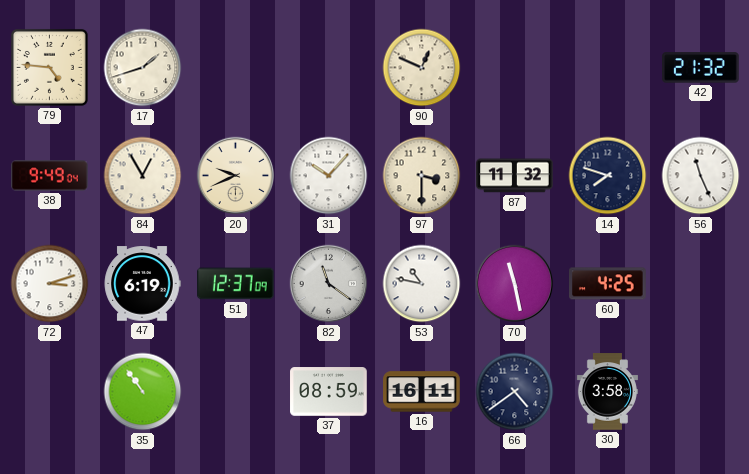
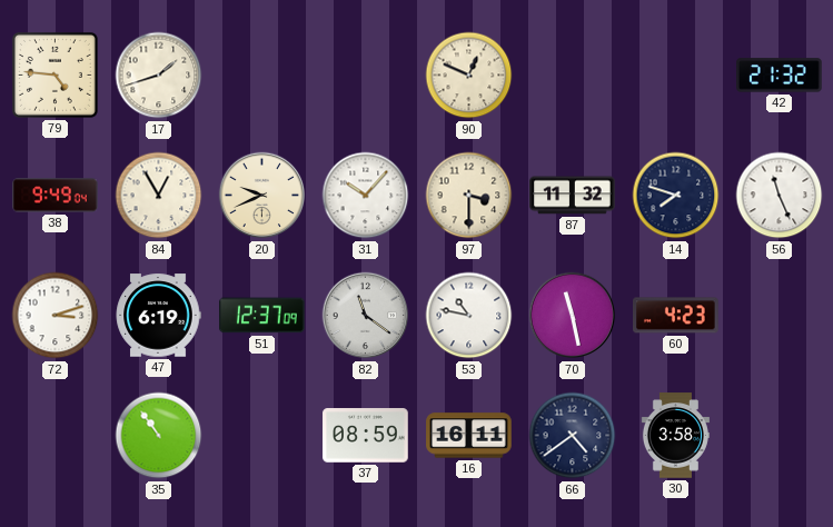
60: 4:25 -> 4:23
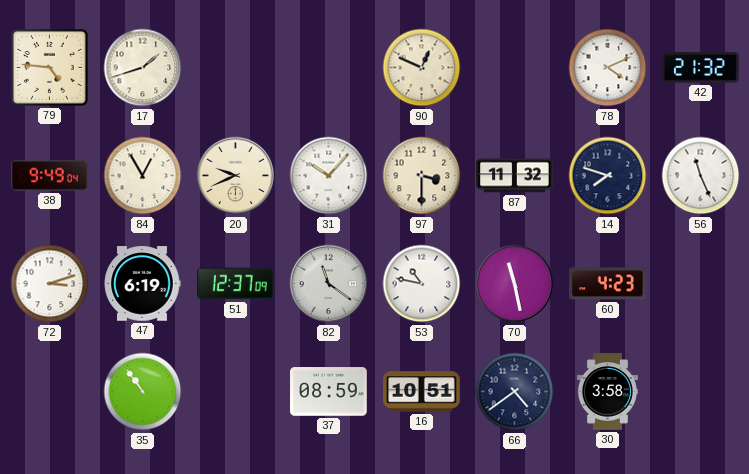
78: none -> 4:11
16: 16:11 -> 10:51
